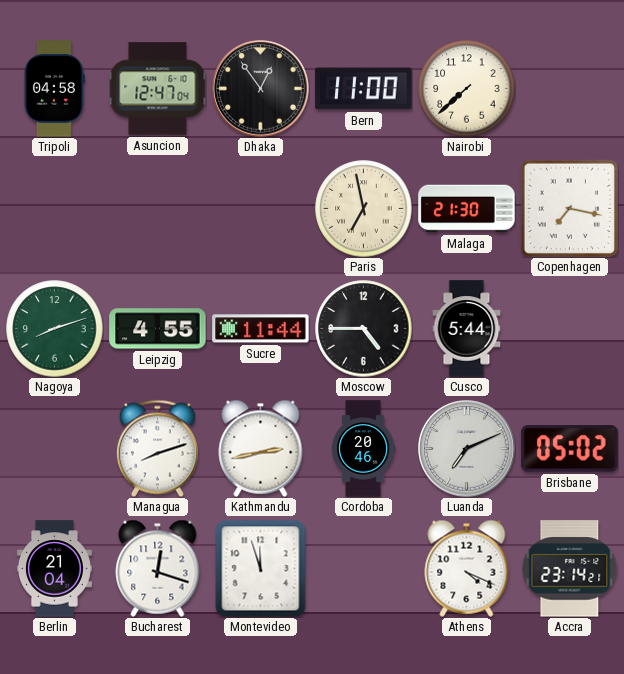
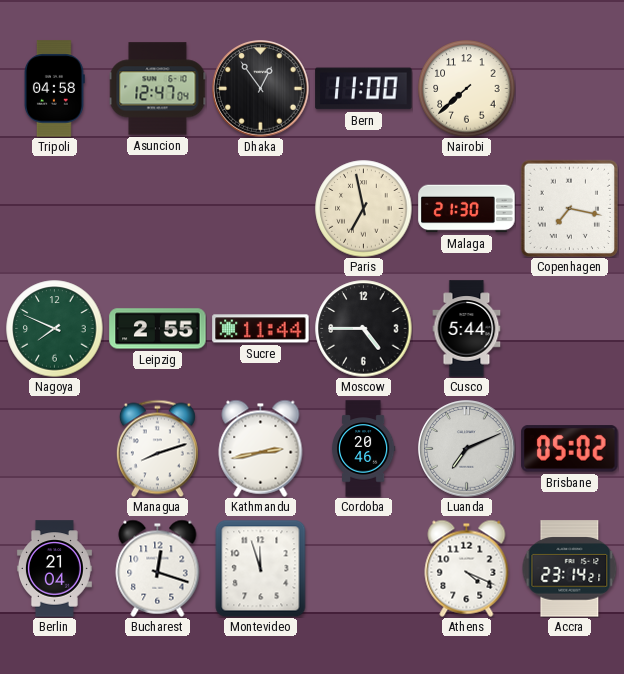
Nagoya: 8:12 -> 7:49
Leipzig: 4:55 -> 2:55
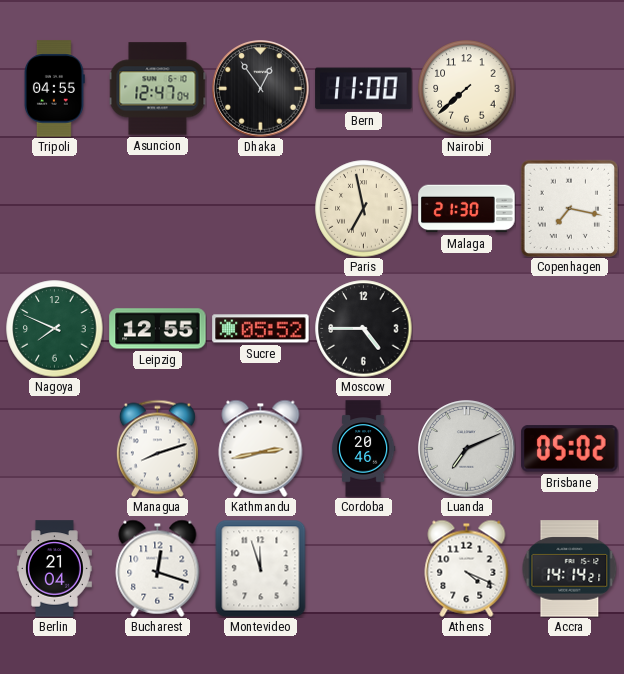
Tripoli: 04:58 -> 04:55
Leipzig: 2:55 -> 12:55
Sucre: 11:44 -> 05:52
Cusco: 5:44 -> none
Accra: 23:14 -> 14:14
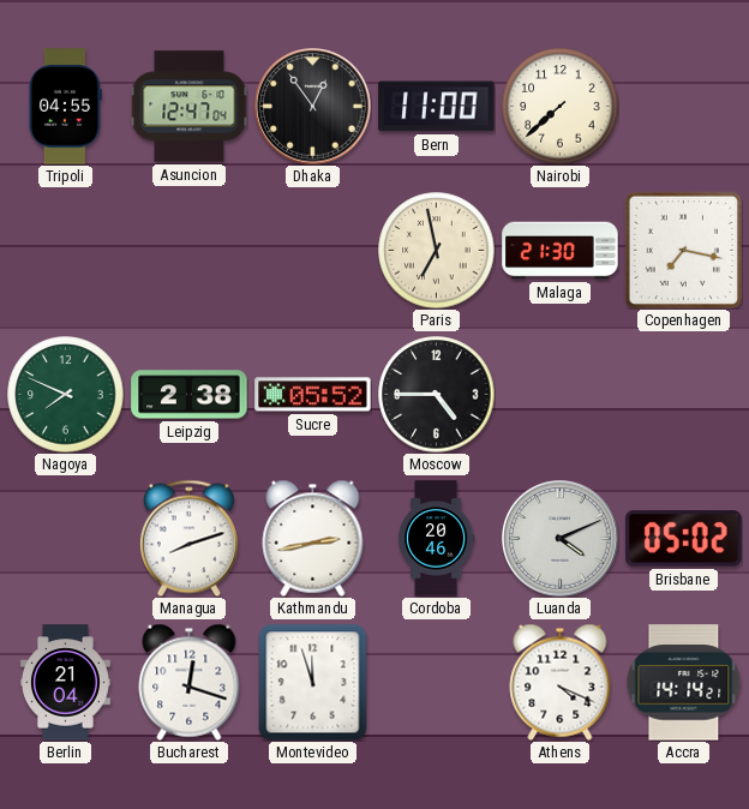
Leipzig: 12:55 -> 2:38
Luanda: 7:11 -> 4:11
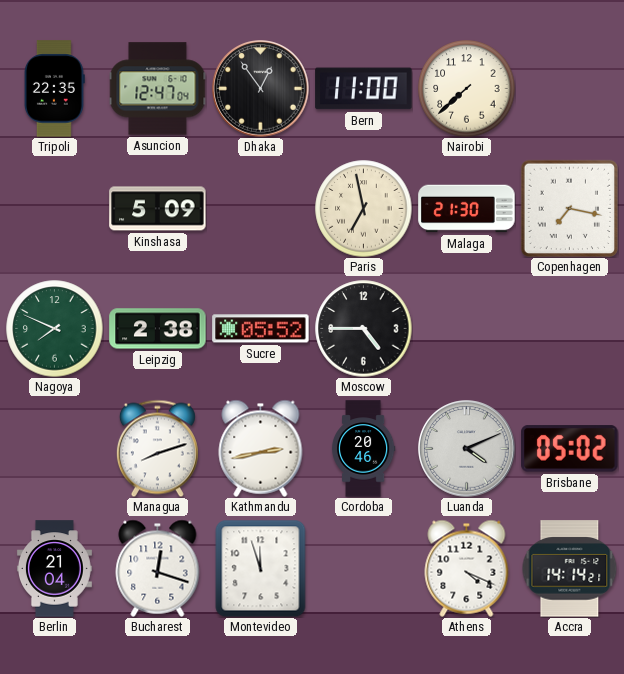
Tripoli: 04:55 -> 22:35
Kinshasa: none -> 5:09
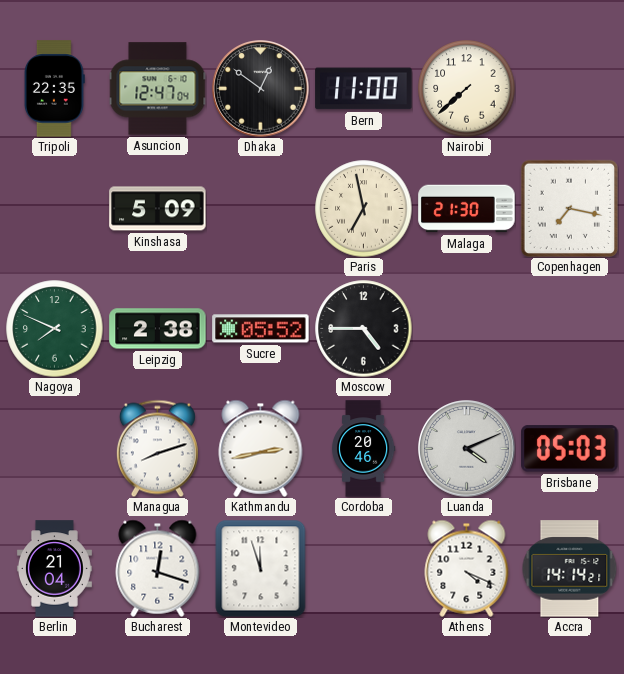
Dhaka: 12:54 -> 12:51
Brisbane: 05:02 -> 05:03
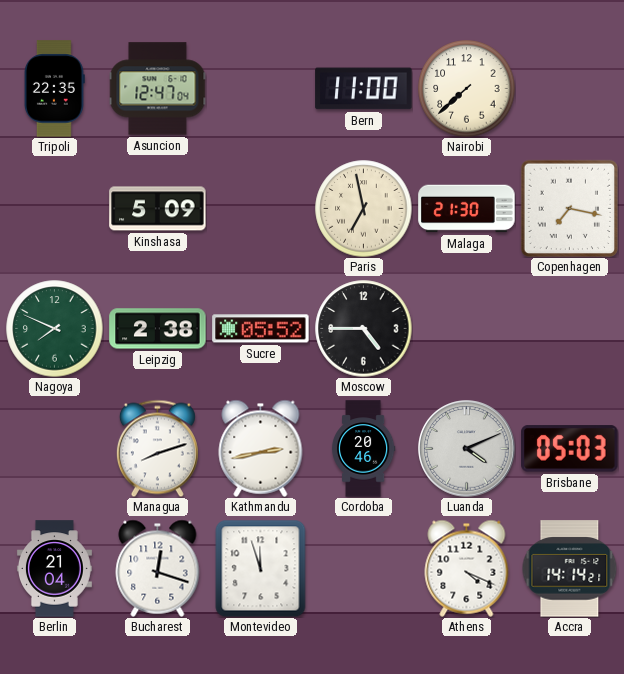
Dhaka: 12:51 -> none
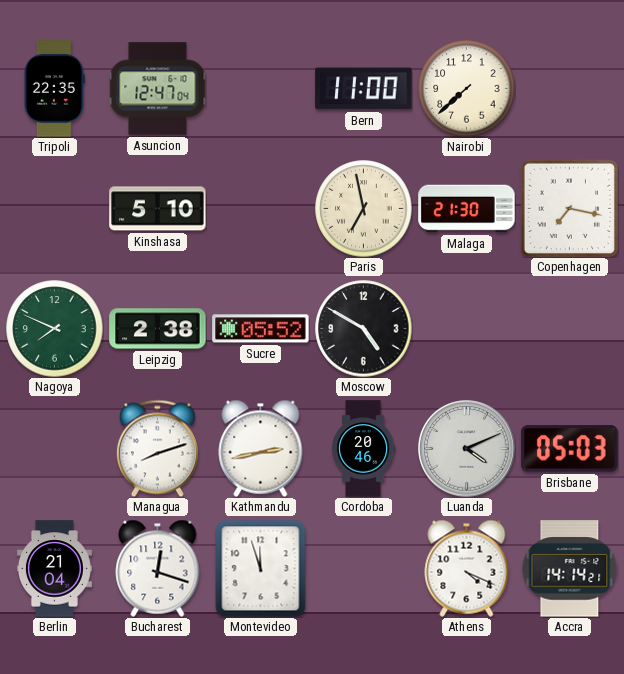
Kinshasa: 5:09 -> 5:10
Moscow: 4:45 -> 4:50
